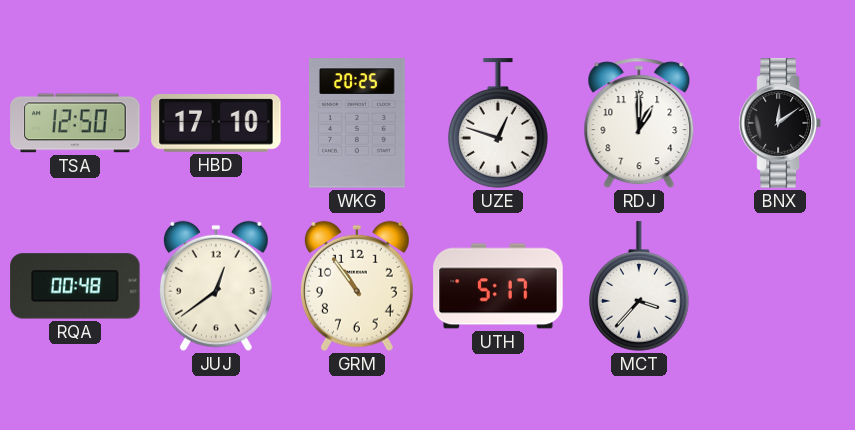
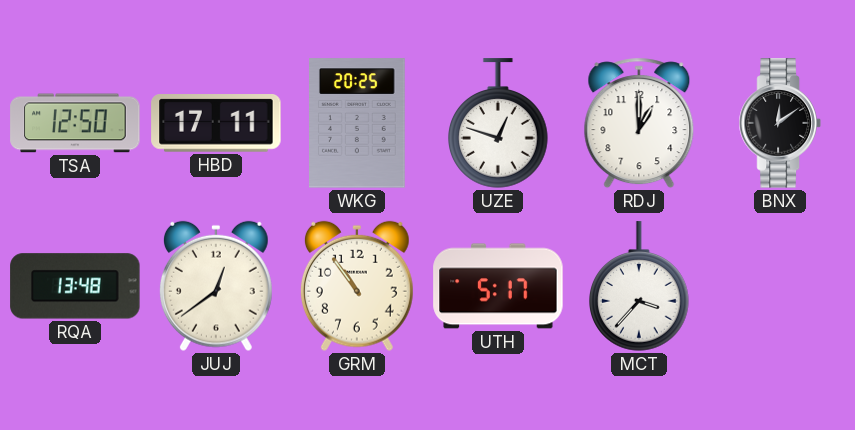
HBD: 17:10 -> 17:11
RQA: 00:48 -> 13:48
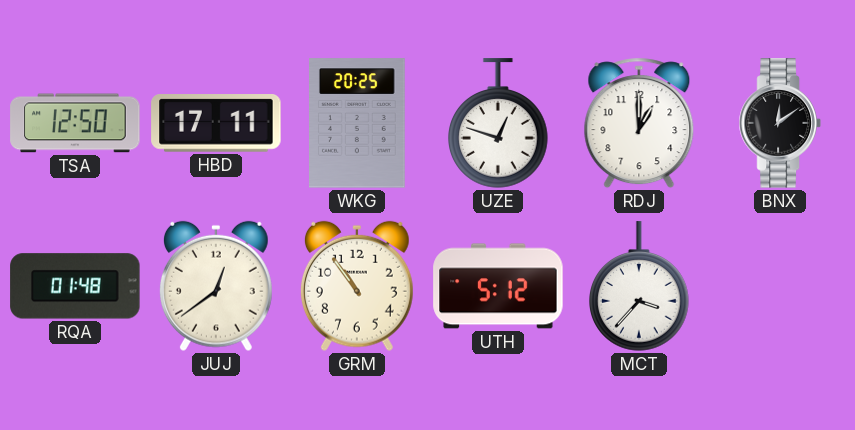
RQA: 13:48 -> 01:48
UTH: 5:17 -> 5:12
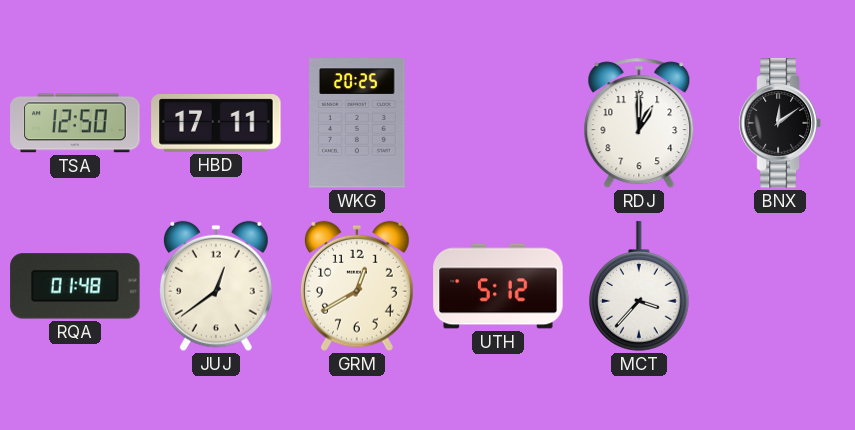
UZE: 12:48 -> none
GRM: 10:54 -> 12:40
